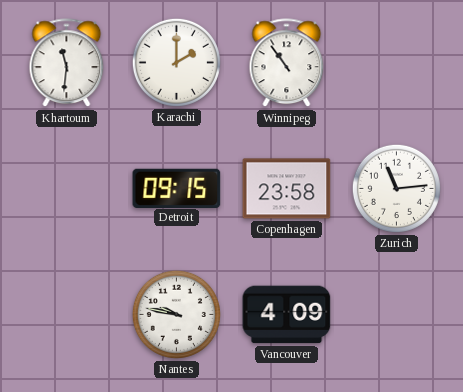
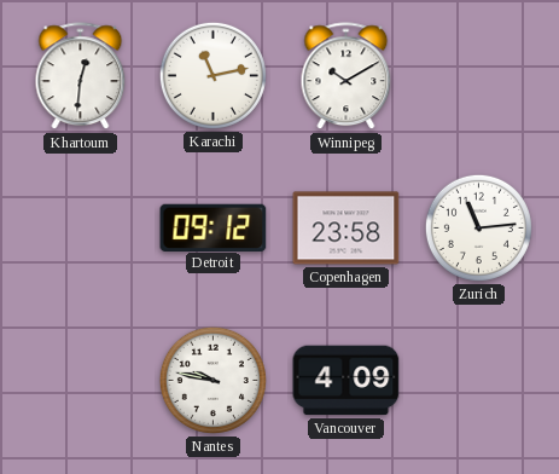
Khartoum: 11:31 -> 12:31
Karachi: 2:00 -> 11:13
Winnipeg: 10:54 -> 10:10
Detroit: 09:15 -> 09:12
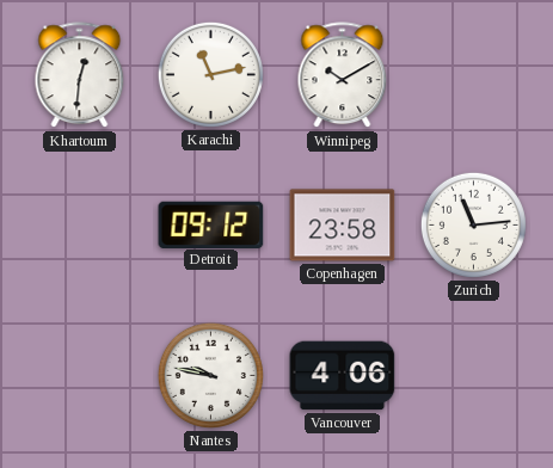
Vancouver: 4:09 -> 4:06
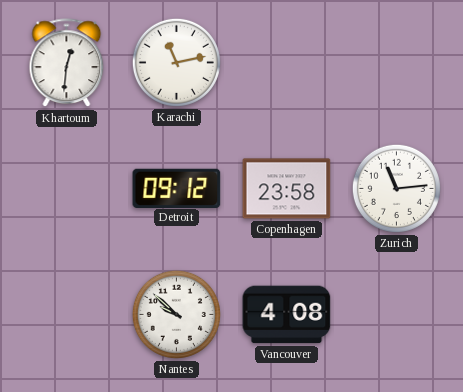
Winnipeg: 10:10 -> none
Nantes: 9:47 -> 9:52
Vancouver: 4:06 -> 4:08
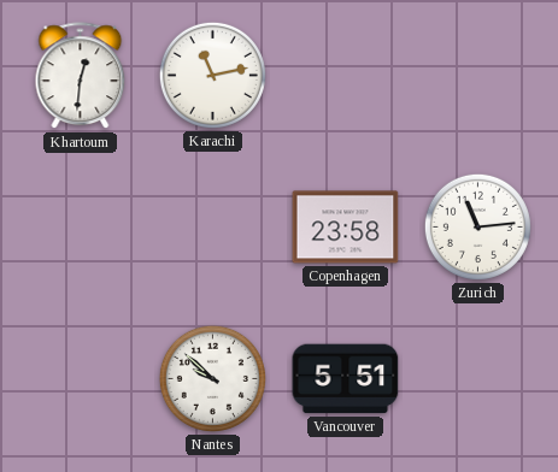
Detroit: 09:12 -> none
Vancouver: 4:08 -> 5:51
